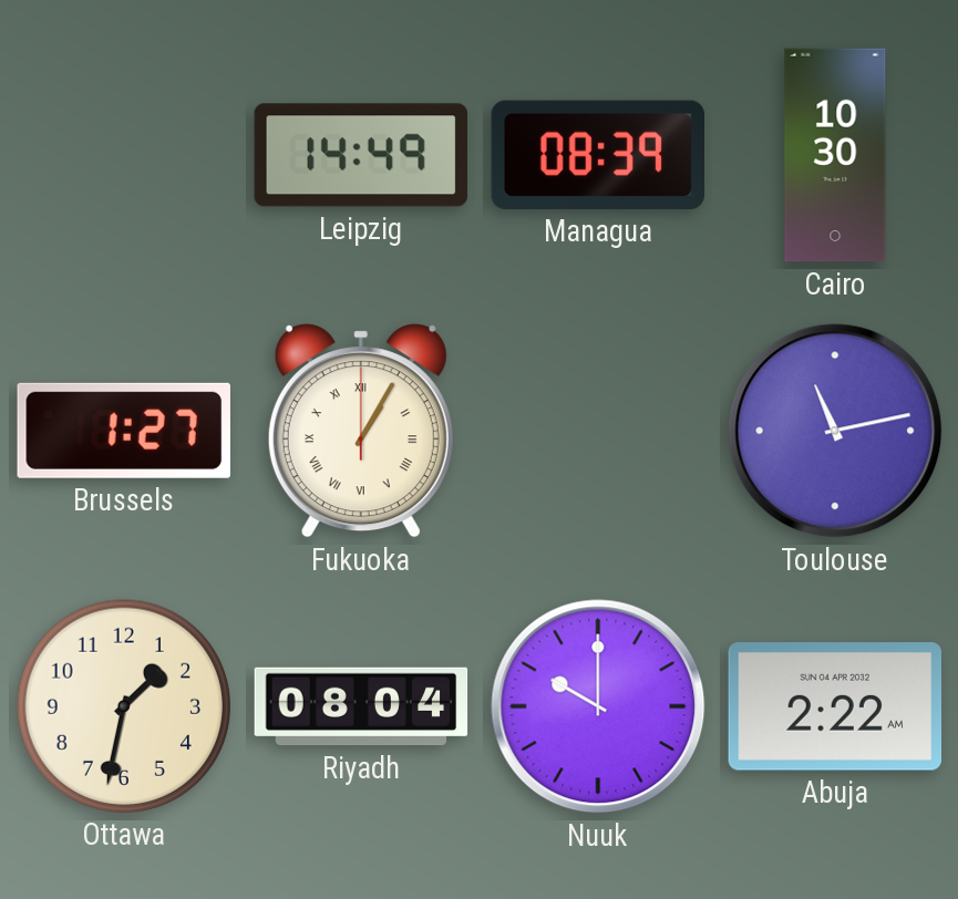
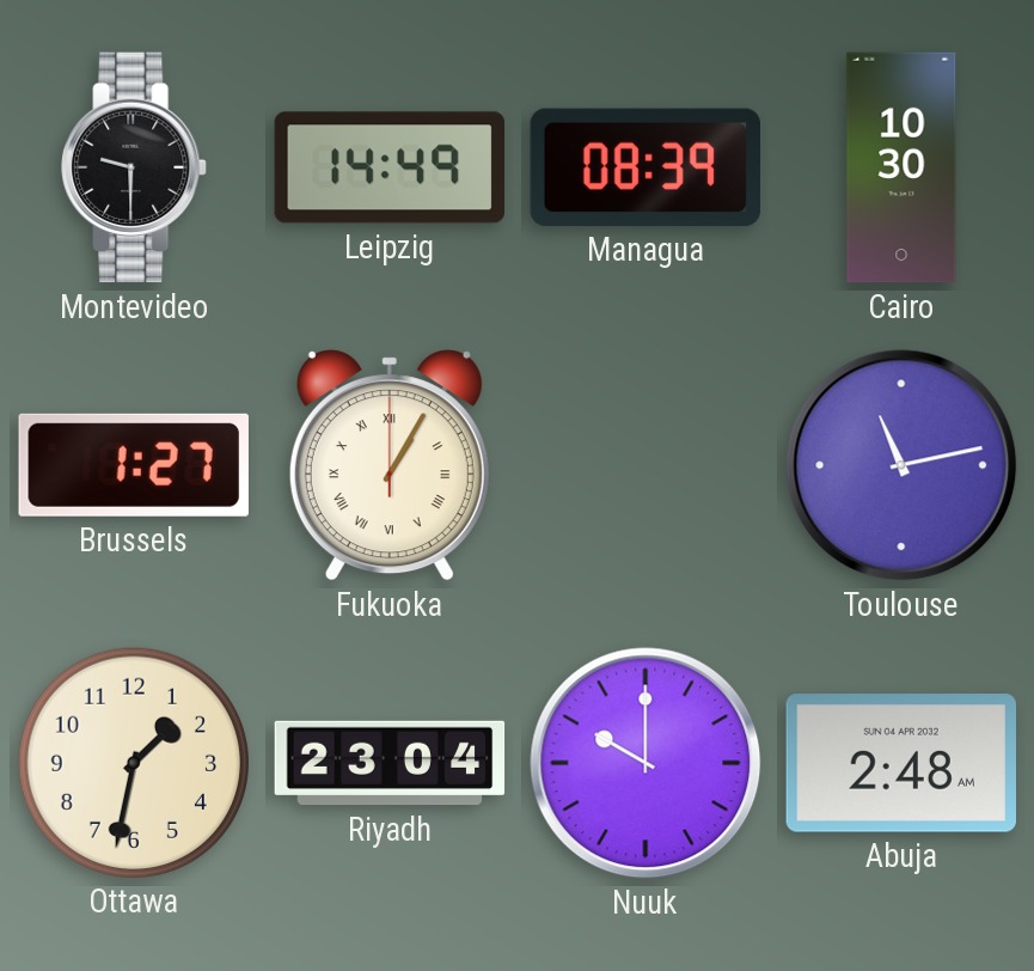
Montevideo: none -> 9:30
Riyadh: 08:04 -> 23:04
Abuja: 2:22 -> 2:48
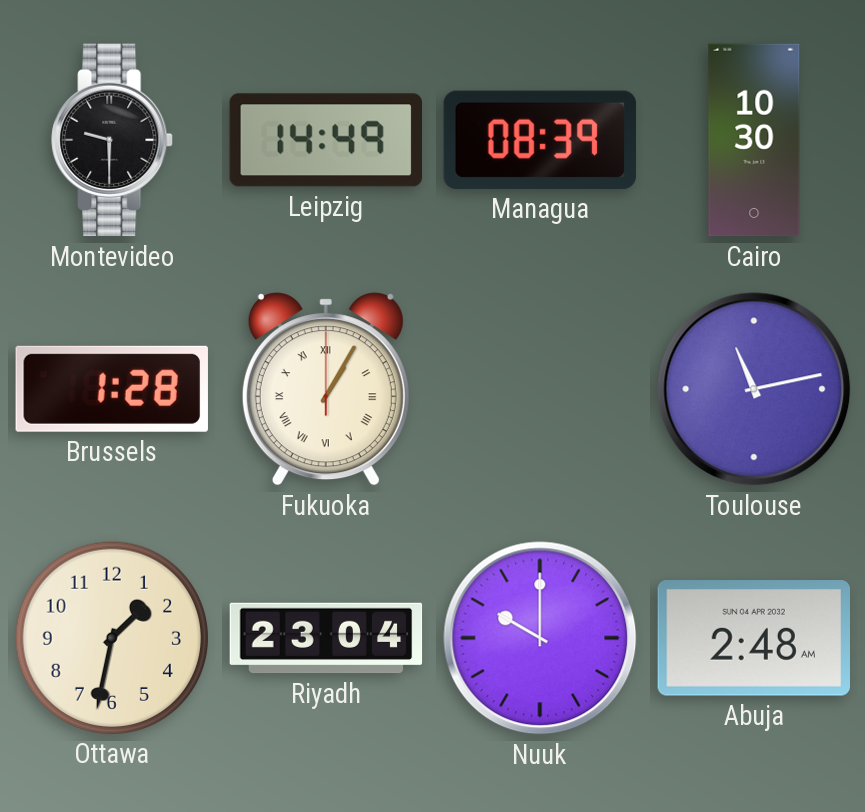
Brussels: 1:27 -> 1:28
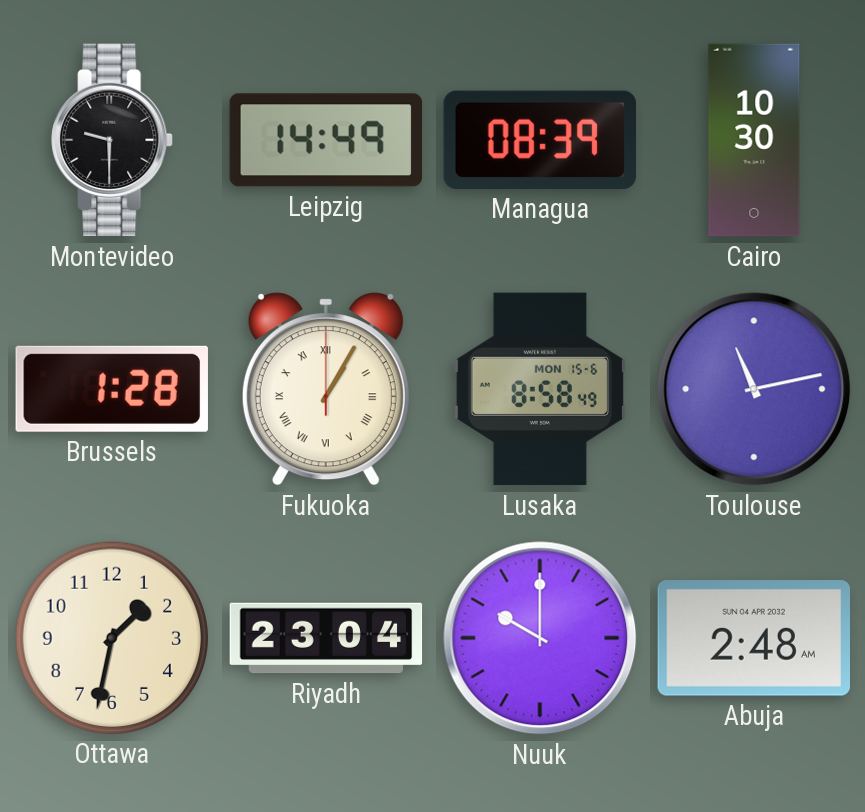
Lusaka: none -> 8:58
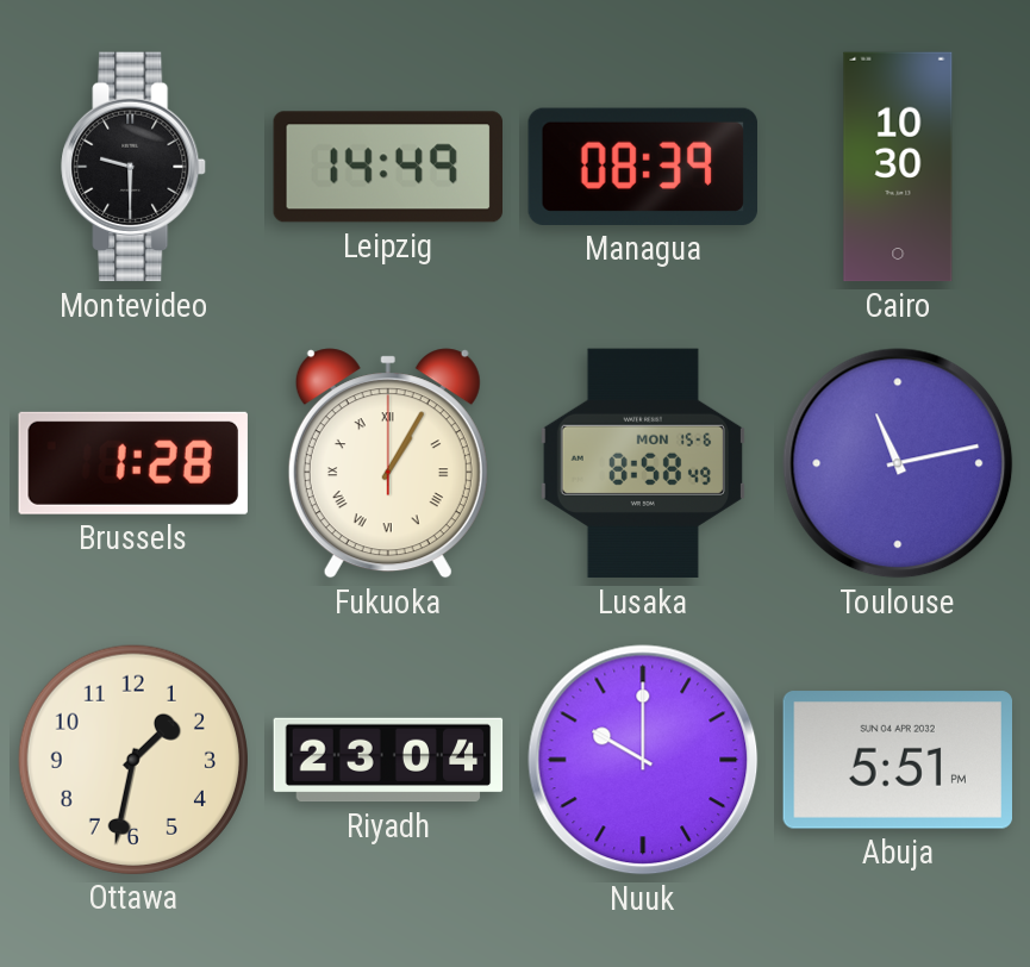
Abuja: 2:48 -> 5:51
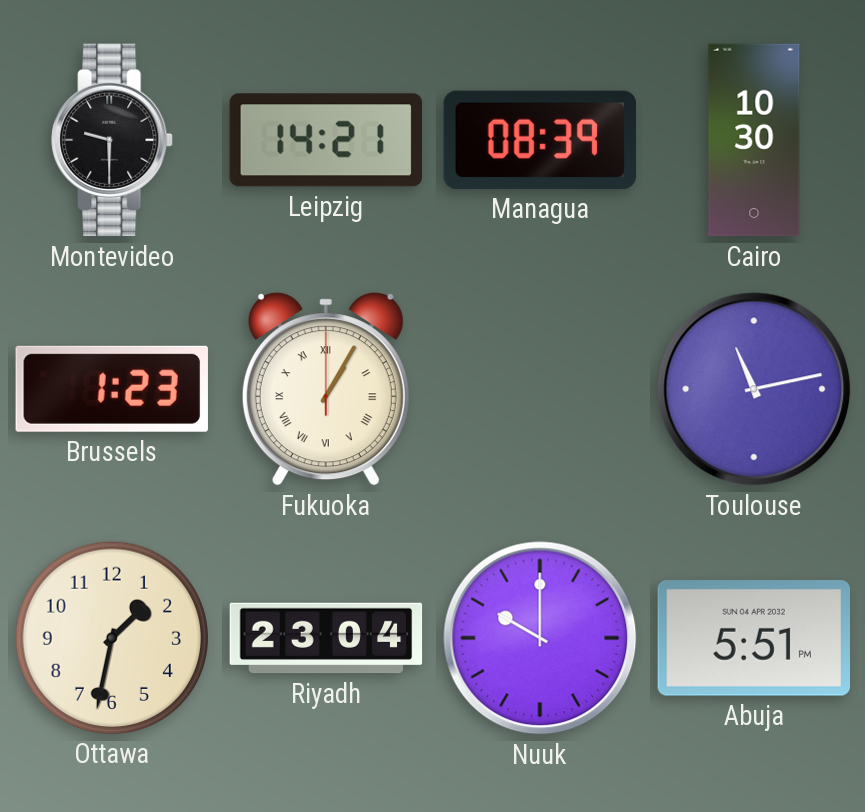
Leipzig: 14:49 -> 14:21
Brussels: 1:28 -> 1:23
Lusaka: 8:58 -> none
